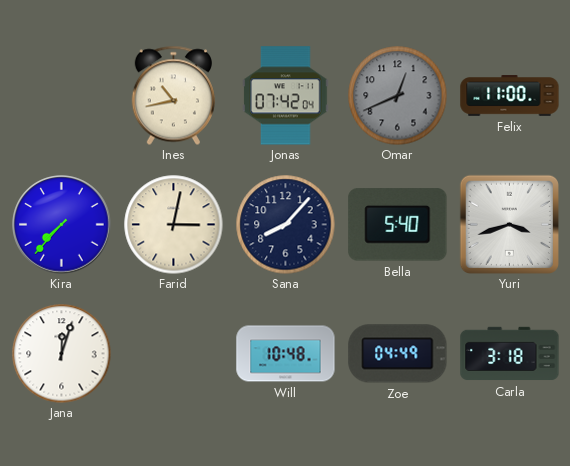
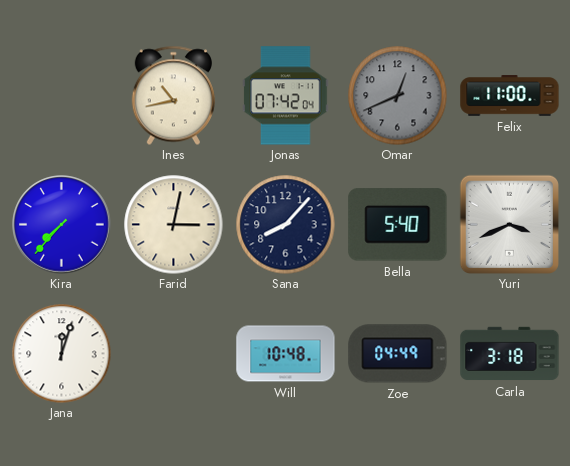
Yuri: 3:42 -> 3:41
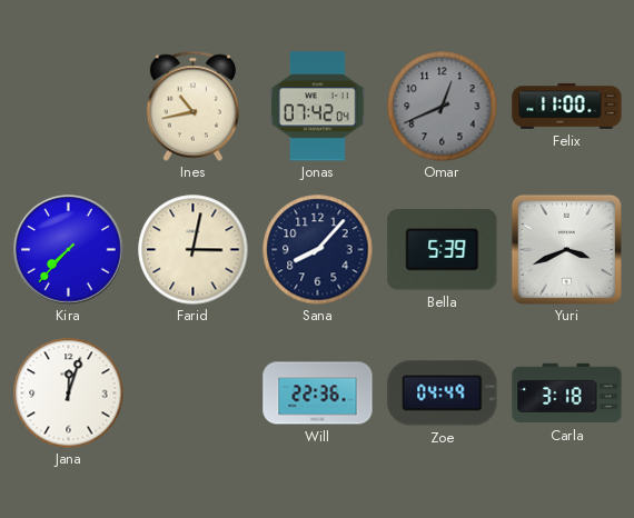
Bella: 5:40 -> 5:39
Will: 10:48 -> 22:36
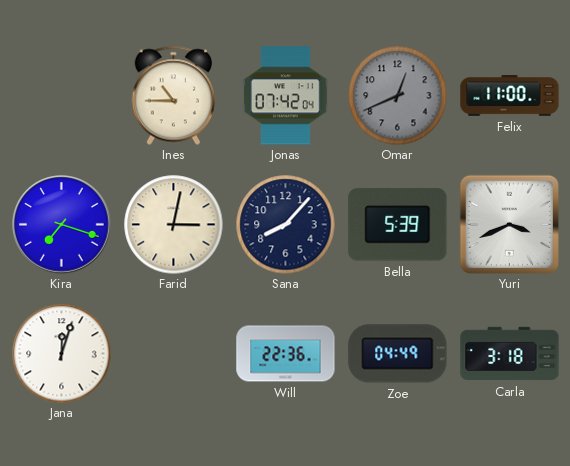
Ines: 10:43 -> 10:45
Kira: 7:37 -> 7:18
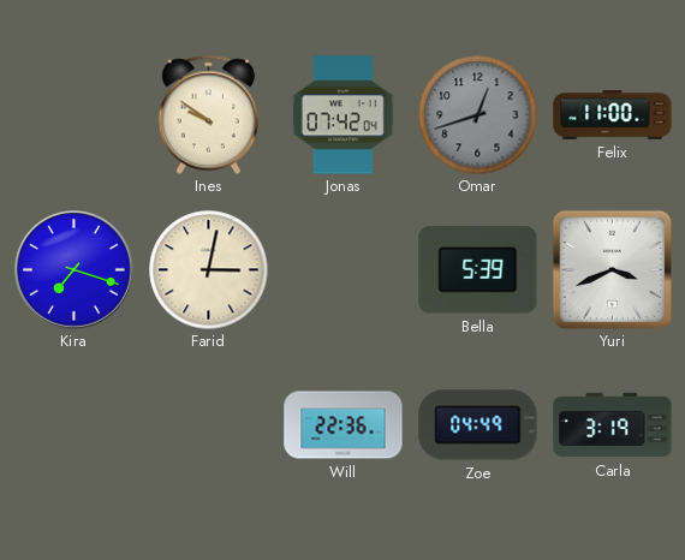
Ines: 10:45 -> 9:51
Omar: 12:41 -> 12:42
Sana: 8:07 -> none
Jana: 12:03 -> none
Carla: 3:18 -> 3:19
